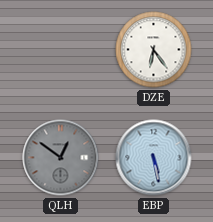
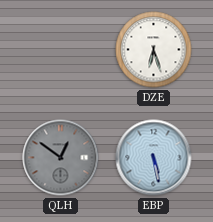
DZE: 6:24 -> 6:27
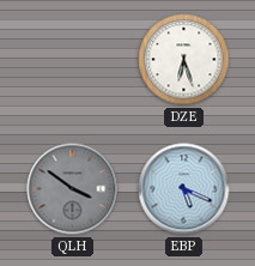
QLH: 12:51 -> 3:51
EBP: 5:28 -> 5:19
